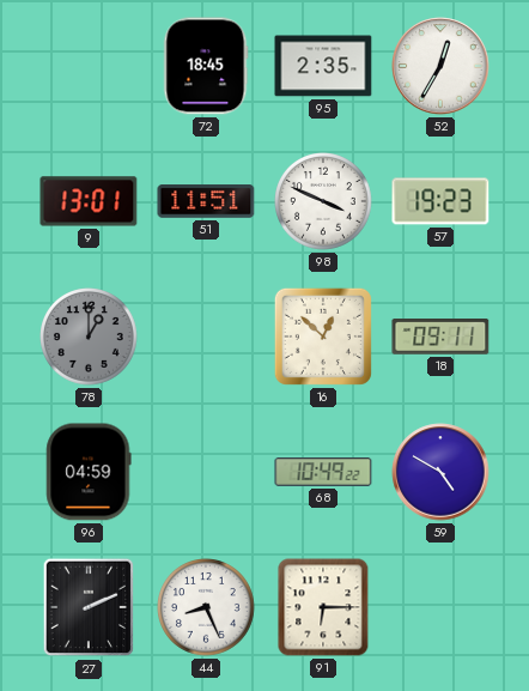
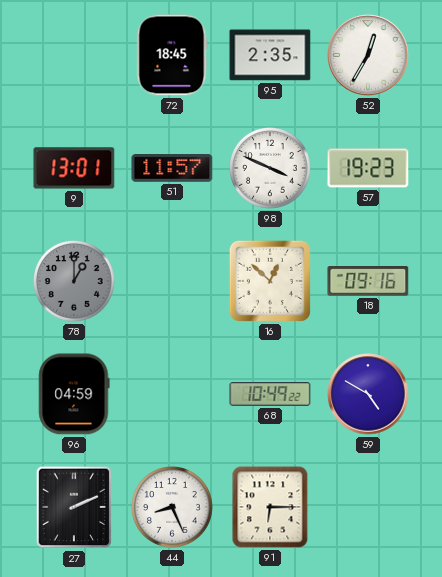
51: 11:51 -> 11:57
18: 09:11 -> 09:16
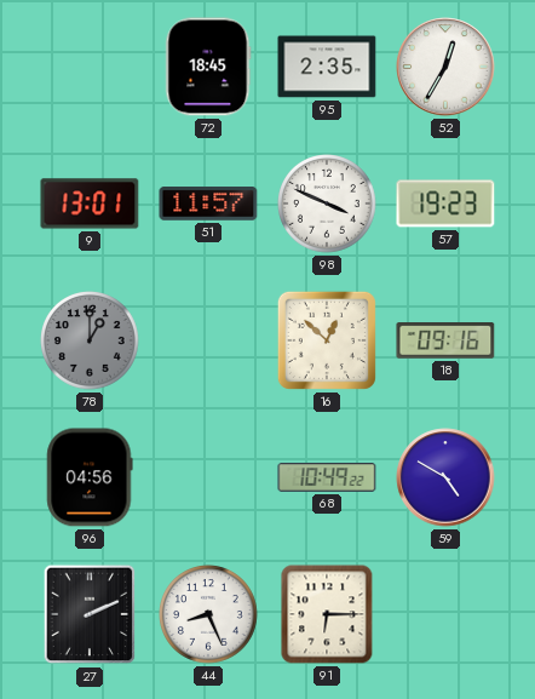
96: 04:59 -> 04:56
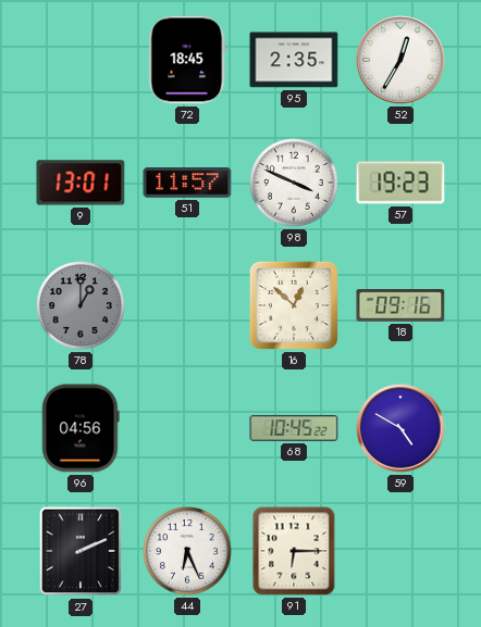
68: 10:49 -> 10:45
44: 8:26 -> 6:26
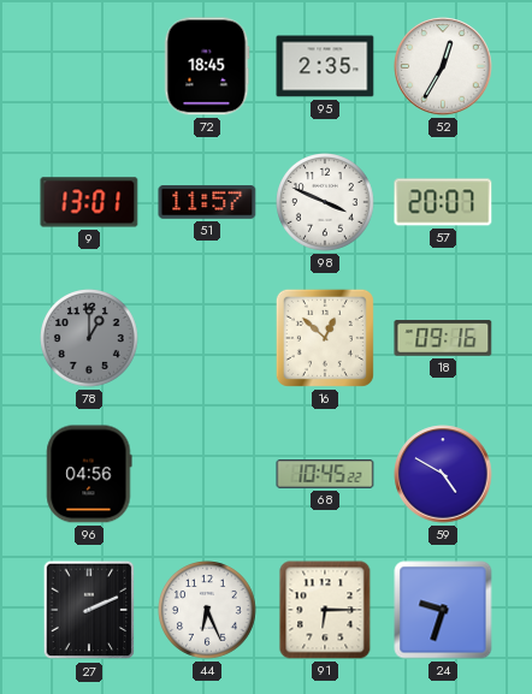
57: 19:23 -> 20:07
24: none -> 9:33
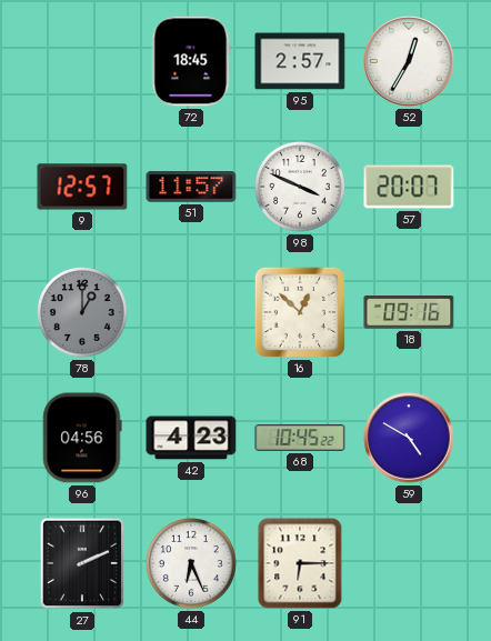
95: 2:35 -> 2:57
9: 13:01 -> 12:57
42: none -> 4:23
24: 9:33 -> none
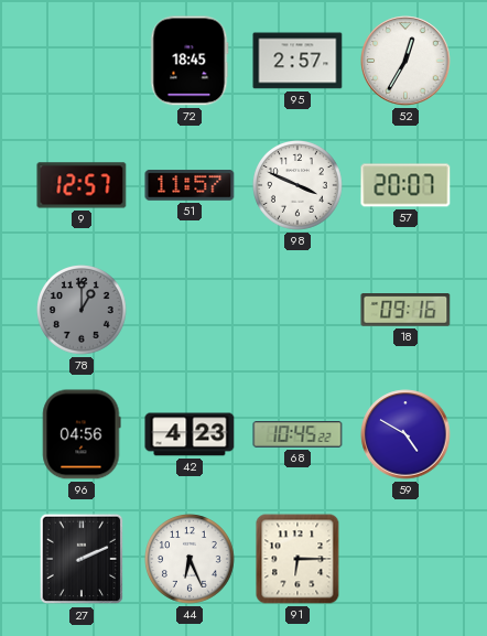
16: 12:52 -> none
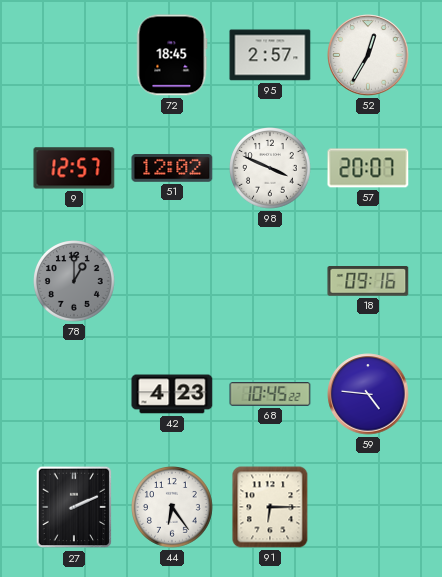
51: 11:57 -> 12:02
96: 04:56 -> none
59: 4:50 -> 4:46
44: 6:26 -> 6:24
